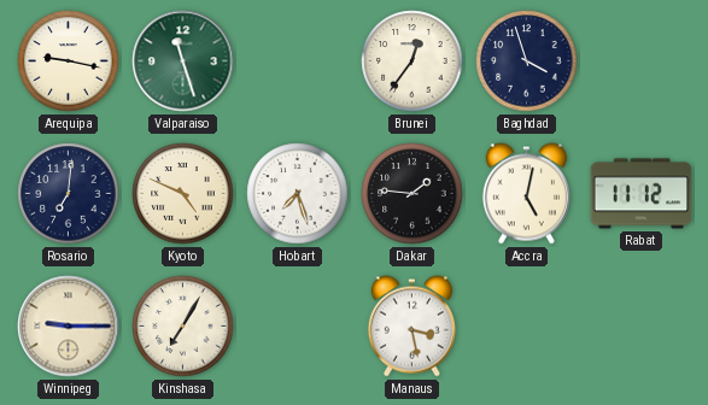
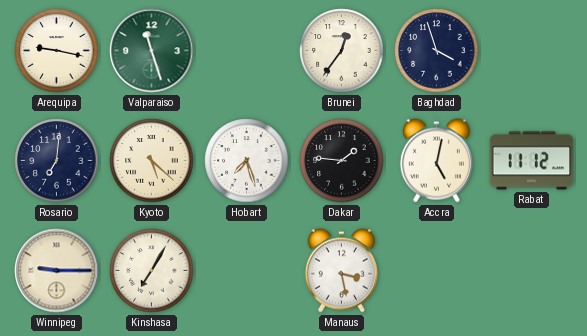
Kyoto: 4:49 -> 5:22
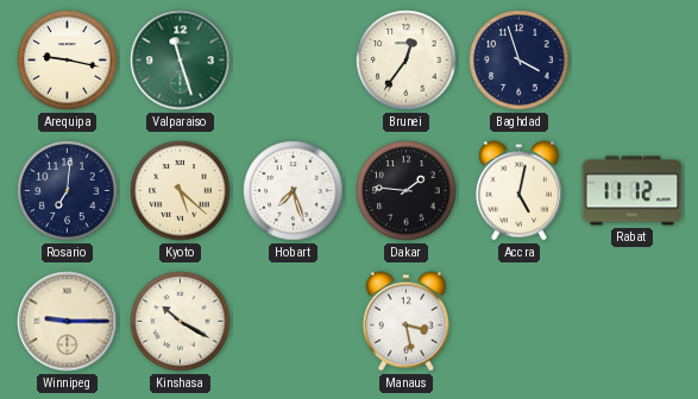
Kinshasa: 7:05 -> 10:20
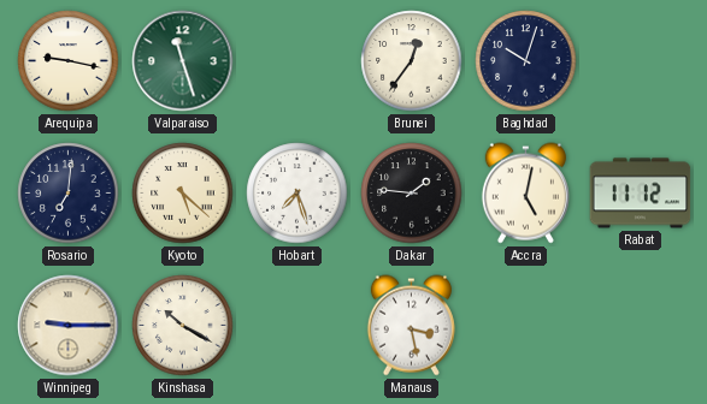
Baghdad: 3:57 -> 10:03
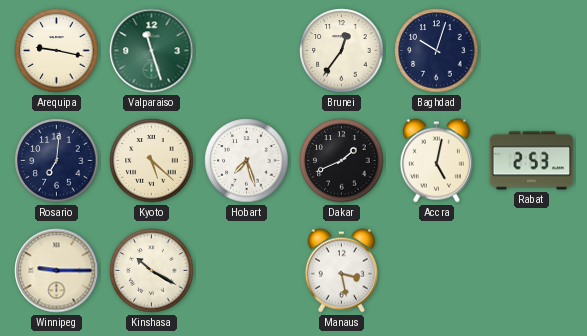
Dakar: 1:46 -> 1:41
Rabat: 11:12 -> 2:53
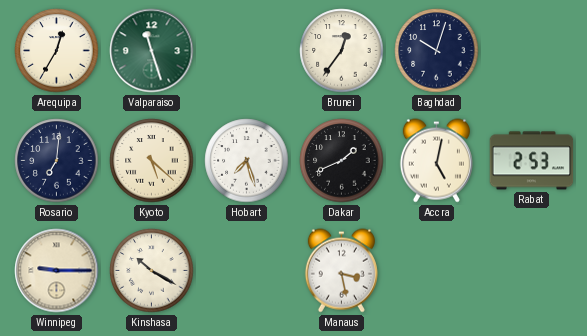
Arequipa: 9:17 -> 12:35
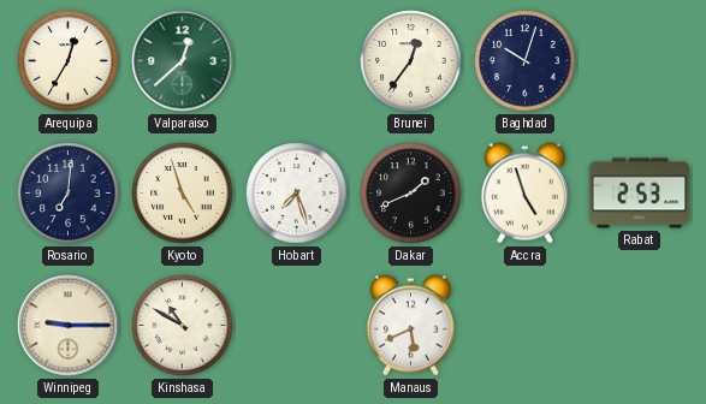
Valparaiso: 11:27 -> 12:38
Kyoto: 5:22 -> 4:57
Accra: 5:02 -> 4:57
Kinshasa: 10:20 -> 10:50
Manaus: 3:28 -> 5:41
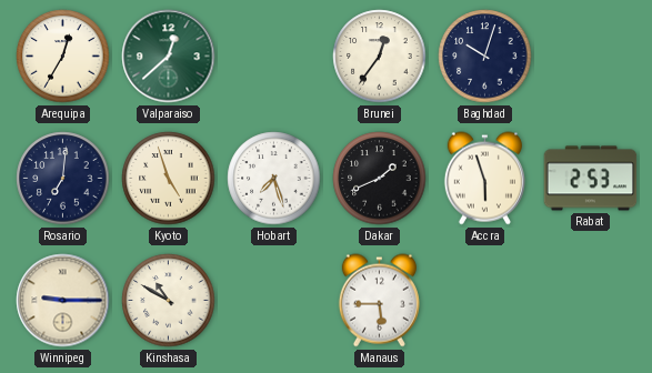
Accra: 4:57 -> 5:57
Manaus: 5:41 -> 5:45
